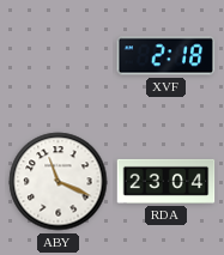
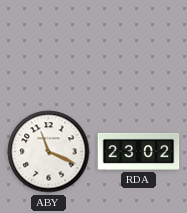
XVF: 2:18 -> none
RDA: 23:04 -> 23:02
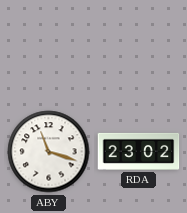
ABY: 11:19 -> 11:18
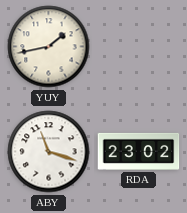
YUY: none -> 1:43
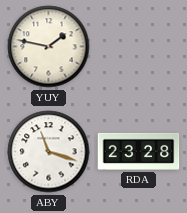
YUY: 1:43 -> 1:47
RDA: 23:02 -> 23:28
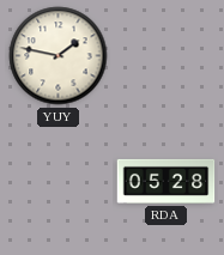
ABY: 11:18 -> none
RDA: 23:28 -> 05:28
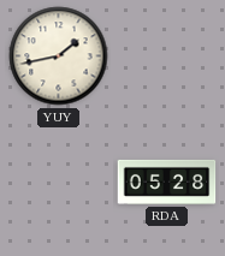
YUY: 1:47 -> 1:43
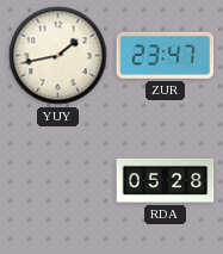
ZUR: none -> 23:47
